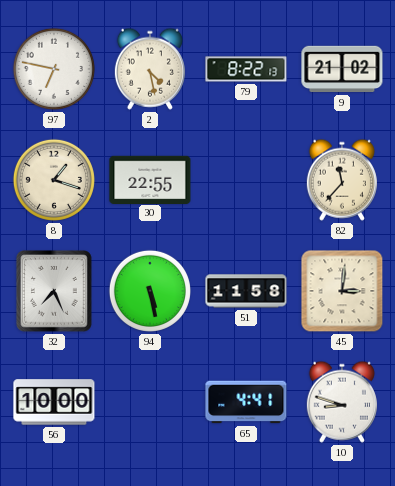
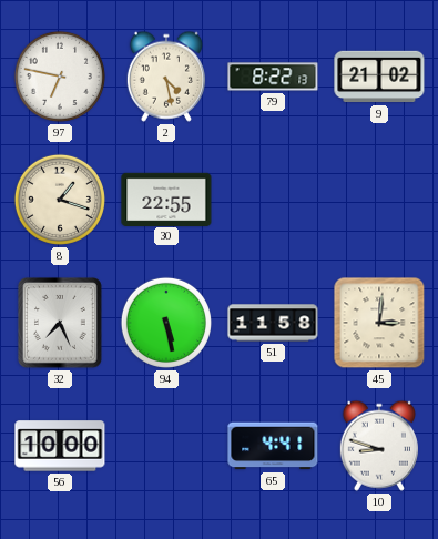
82: 11:37 -> none
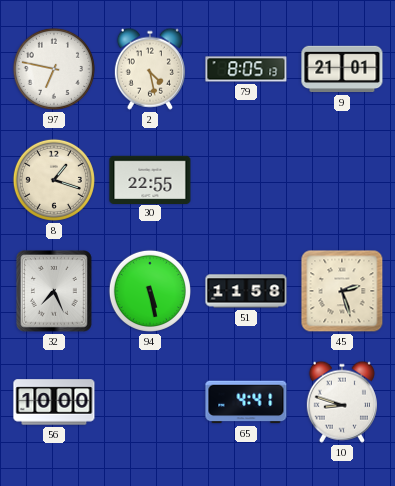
79: 8:22 -> 8:05
9: 21:02 -> 21:01
45: 3:01 -> 2:27
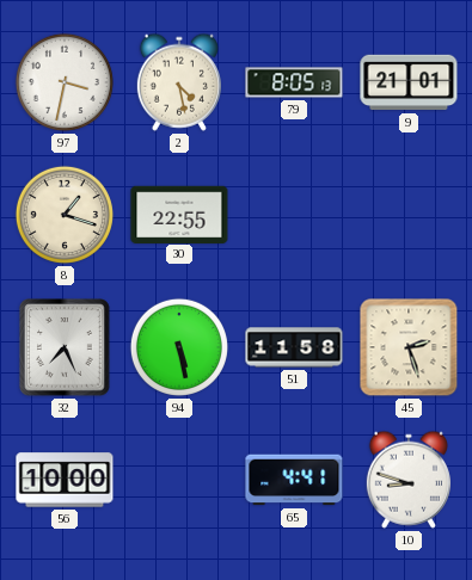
97: 6:47 -> 3:32
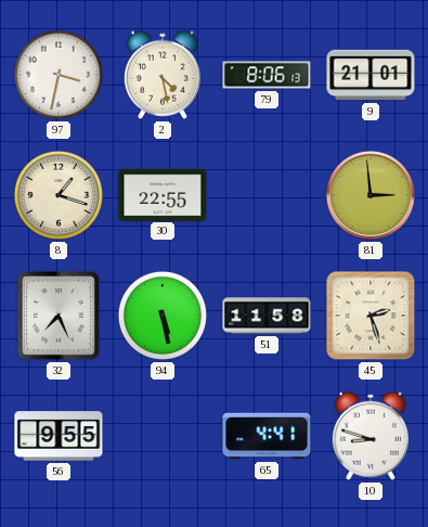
79: 8:05 -> 8:06
81: none -> 2:59
56: 10:00 -> 9:55
